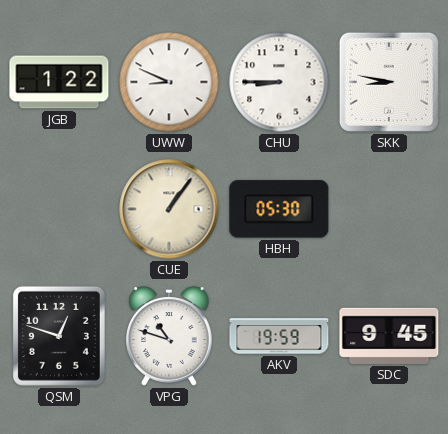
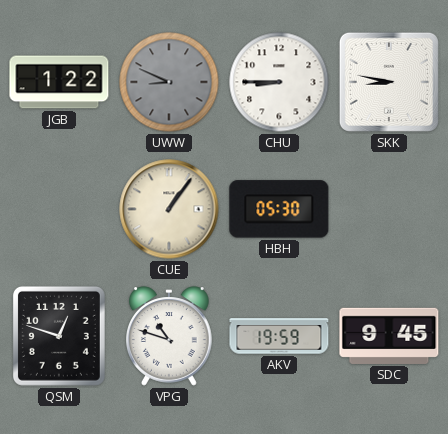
UWW dial: white -> grey
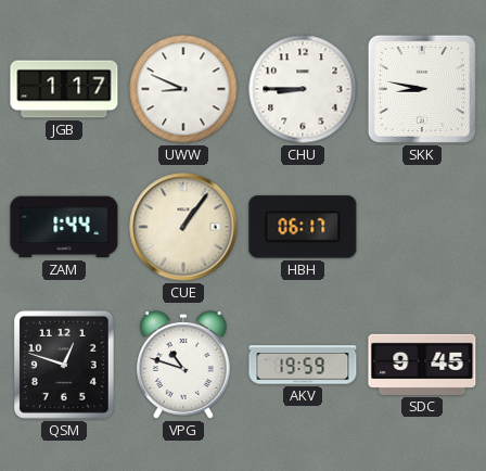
JGB: 1:22 -> 1:17
UWW dial: grey -> white
ZAM: none -> 1:44
HBH: 05:30 -> 06:17
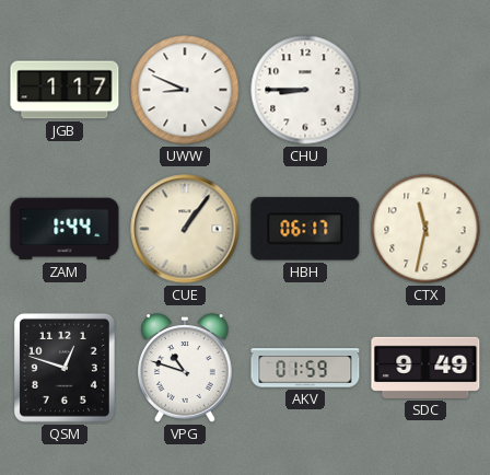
SKK: 8:47 -> none
CTX: none -> 11:32
AKV: 19:59 -> 01:59
SDC: 9:45 -> 9:49
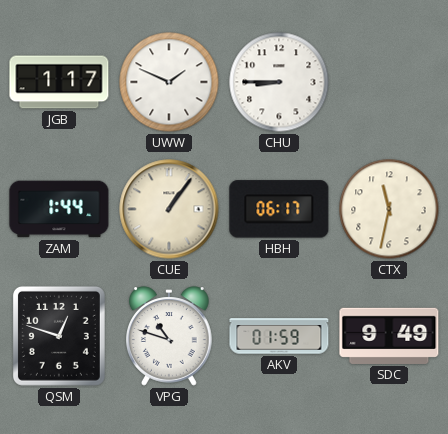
UWW: 8:49 -> 1:49
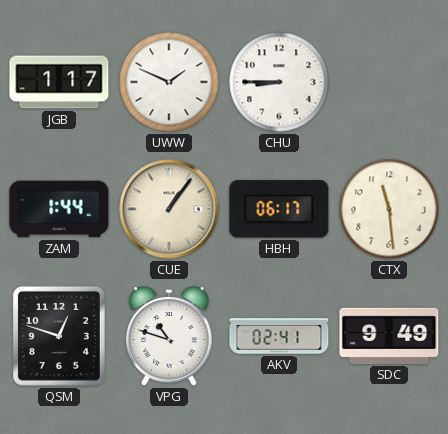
CTX: 11:32 -> 11:29
AKV: 01:59 -> 02:41
